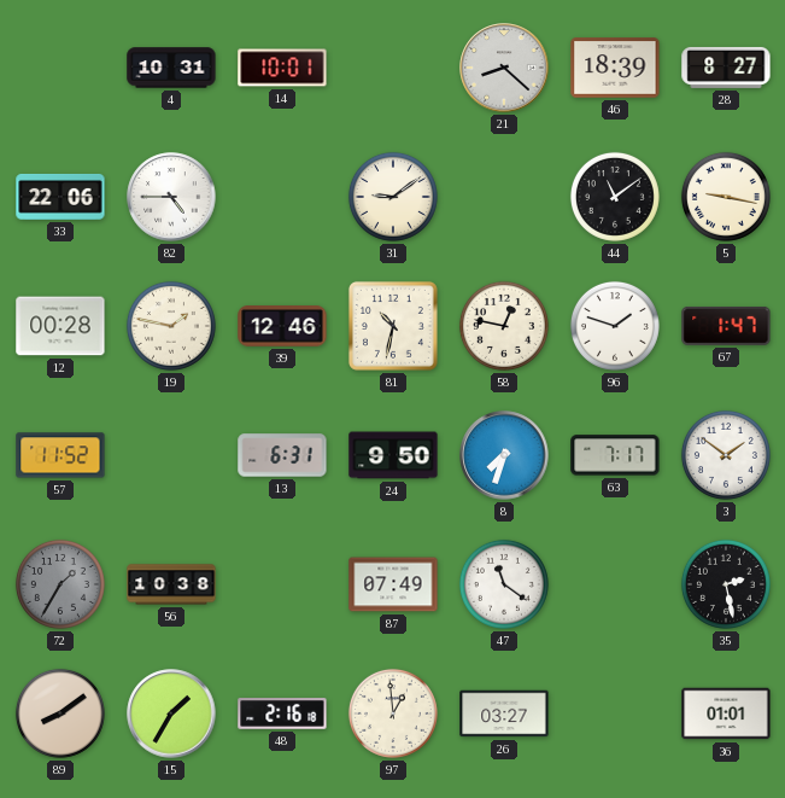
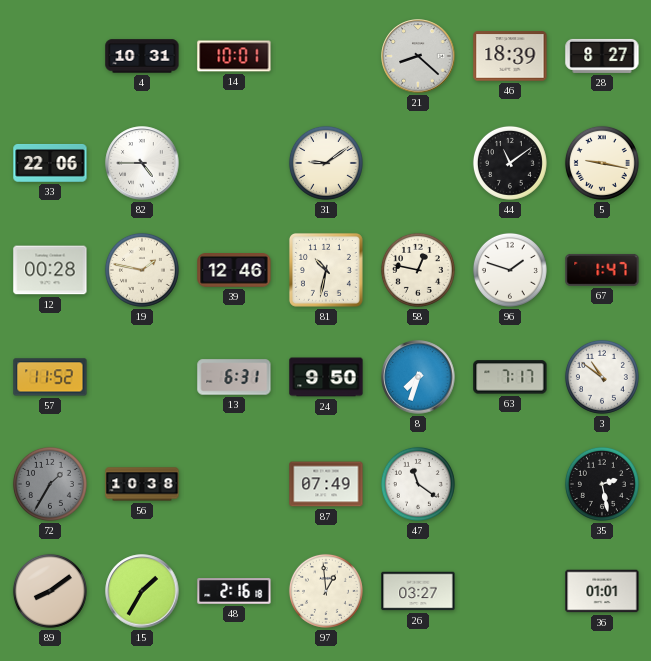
3: 1:51 -> 10:51
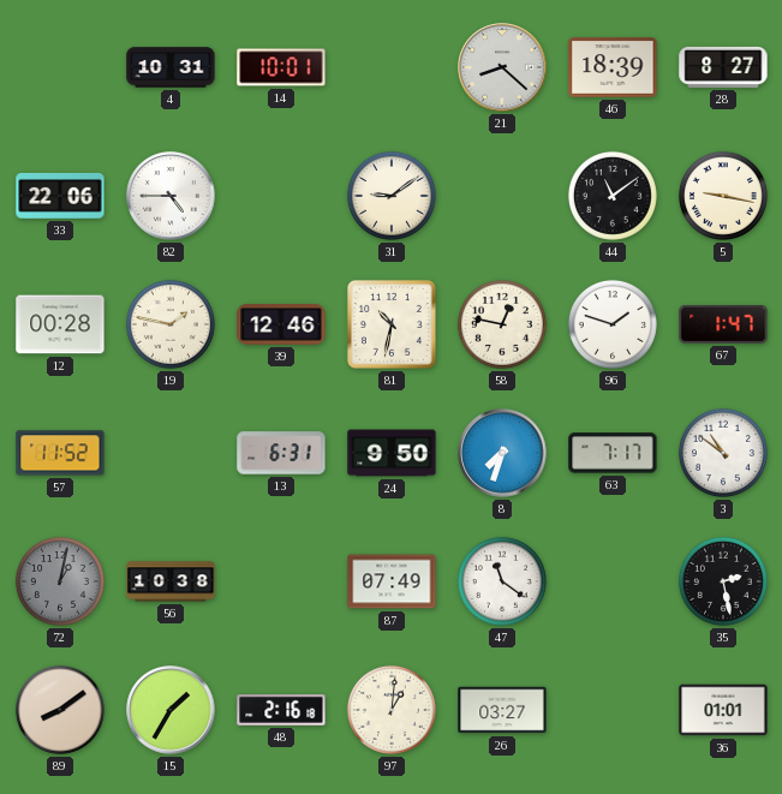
72: 1:35 -> 1:02
97: 12:59 -> 1:01
